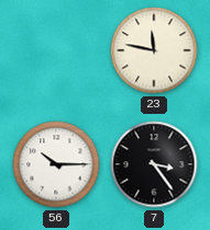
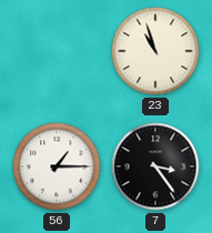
23: 11:47 -> 10:57
56: 10:15 -> 1:15
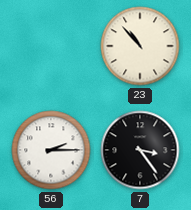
23: 10:57 -> 10:53
56: 1:15 -> 2:15
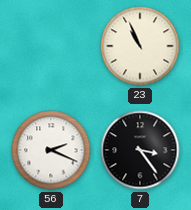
23: 10:53 -> 10:56
56: 2:15 -> 2:19
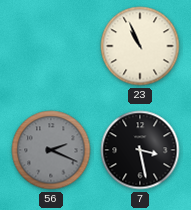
56 dial: white -> grey
7: 3:24 -> 3:28
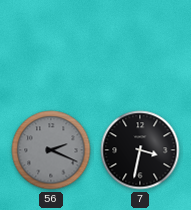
23: 10:56 -> none
7: 3:28 -> 3:32
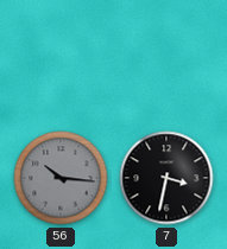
56: 2:19 -> 10:16
